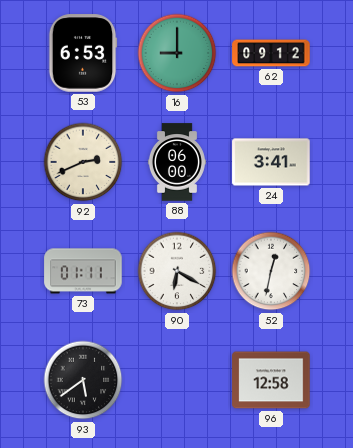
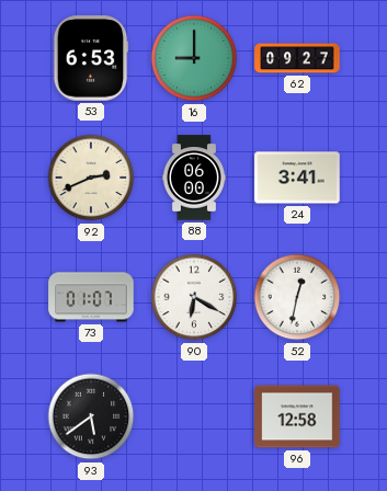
62: 09:12 -> 09:27
73: 01:11 -> 01:07
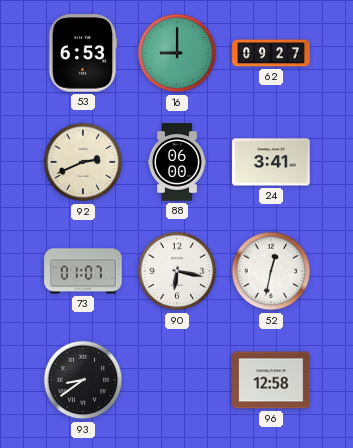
90: 6:20 -> 6:17
93: 5:39 -> 8:39
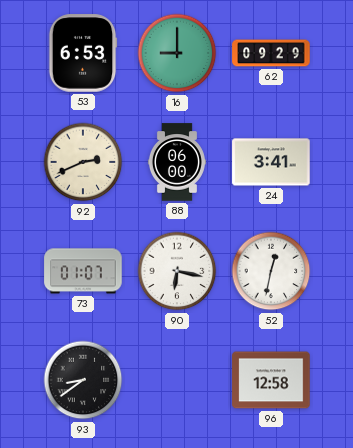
62: 09:27 -> 09:29
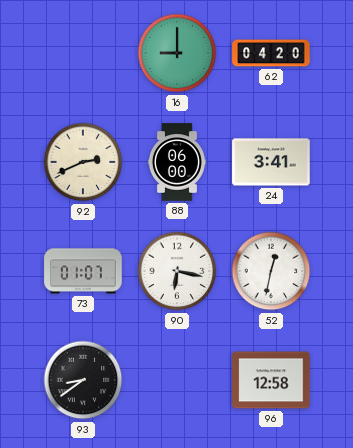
53: 6:53 -> none
62: 09:29 -> 04:20
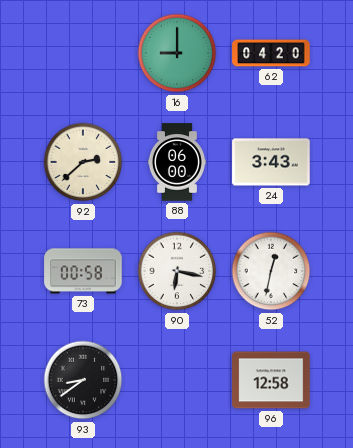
92: 2:41 -> 2:38
24: 3:41 -> 3:43
73: 01:07 -> 00:58
